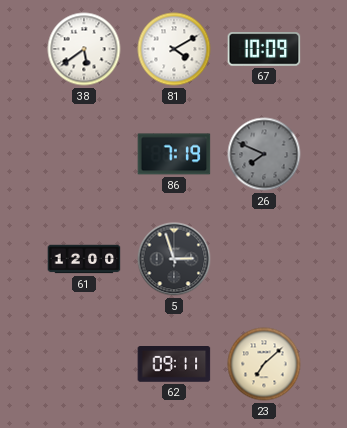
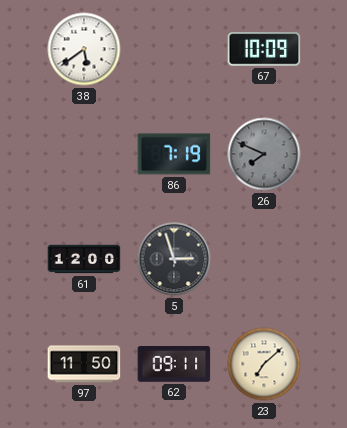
81: 4:10 -> none
97: none -> 11:50
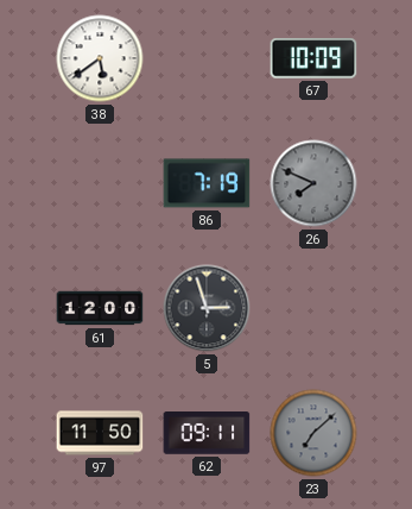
23 dial: cream -> grey
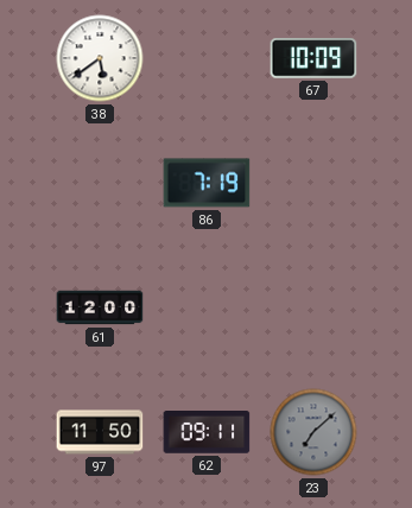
26: 7:49 -> none
5: 2:57 -> none
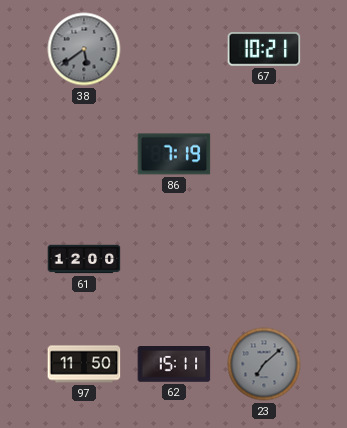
38 dial: white -> grey
67: 10:09 -> 10:21
62: 09:11 -> 15:11
